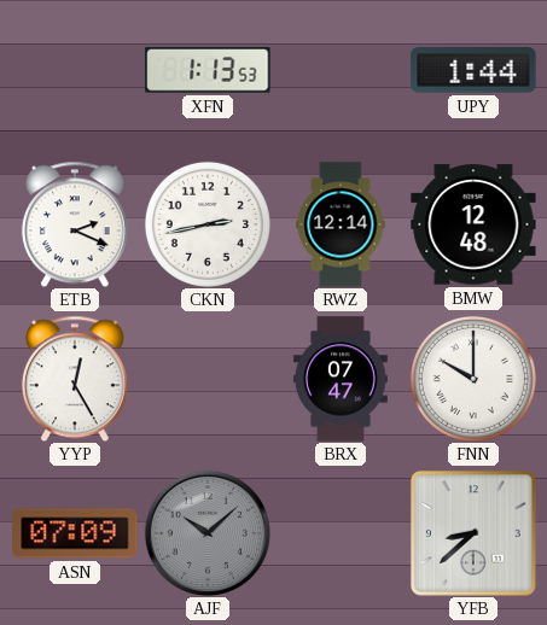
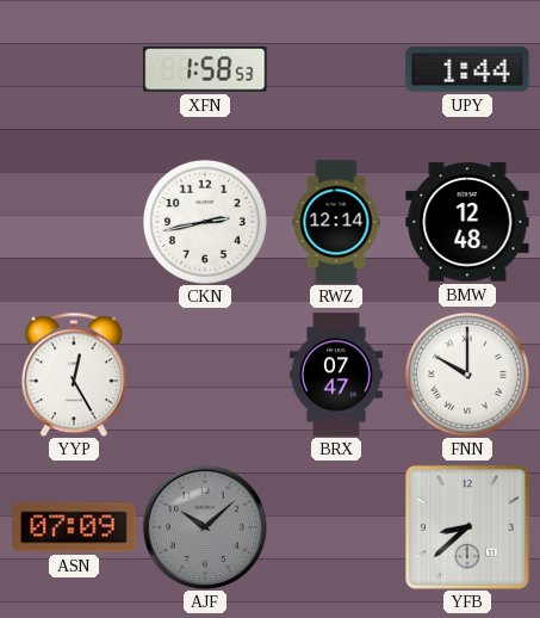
XFN: 1:13 -> 1:58
ETB: 2:19 -> none
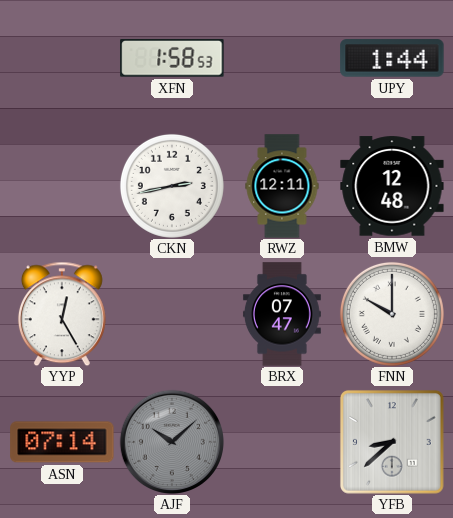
RWZ: 12:14 -> 12:11
ASN: 07:09 -> 07:14
